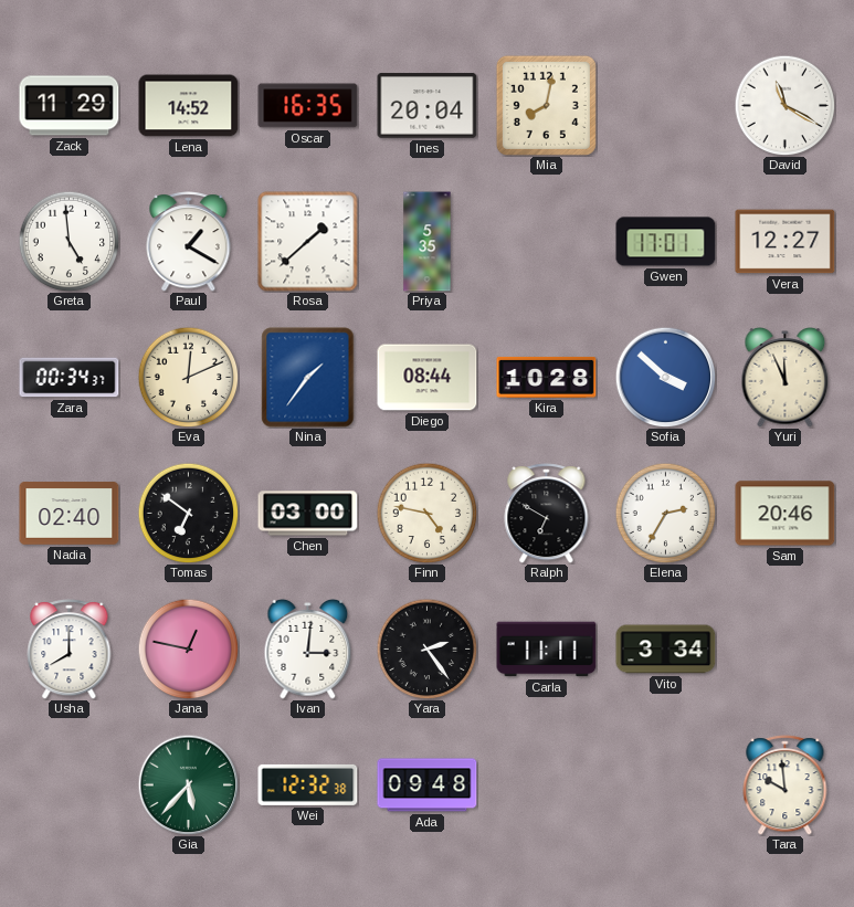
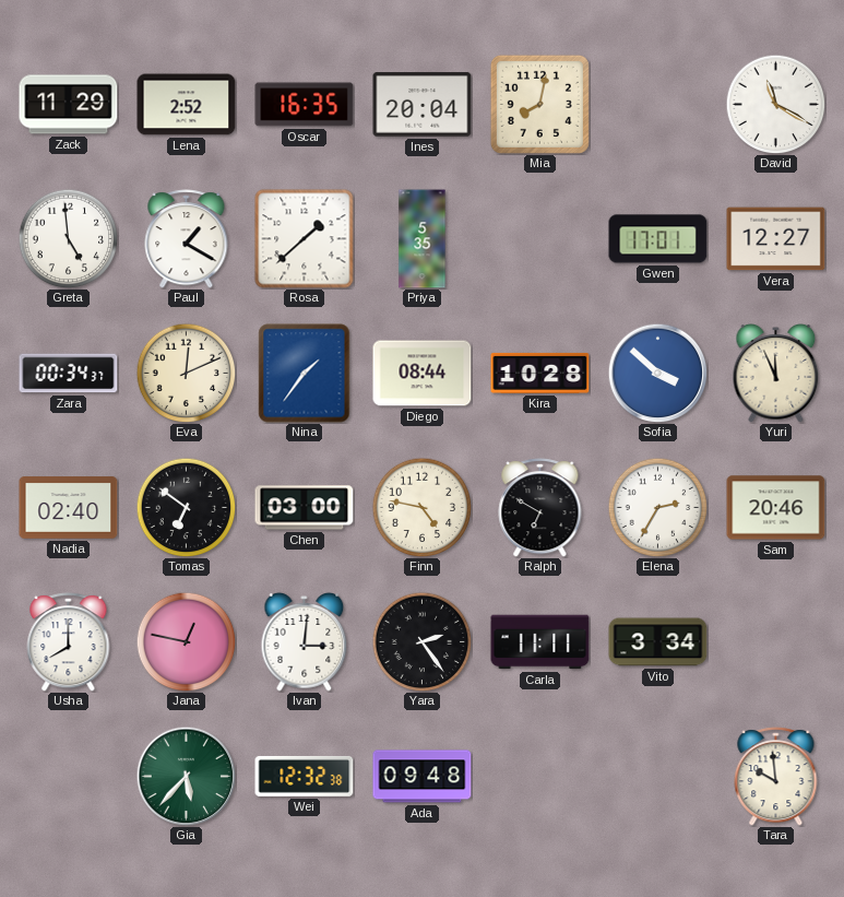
Lena: 14:52 -> 2:52
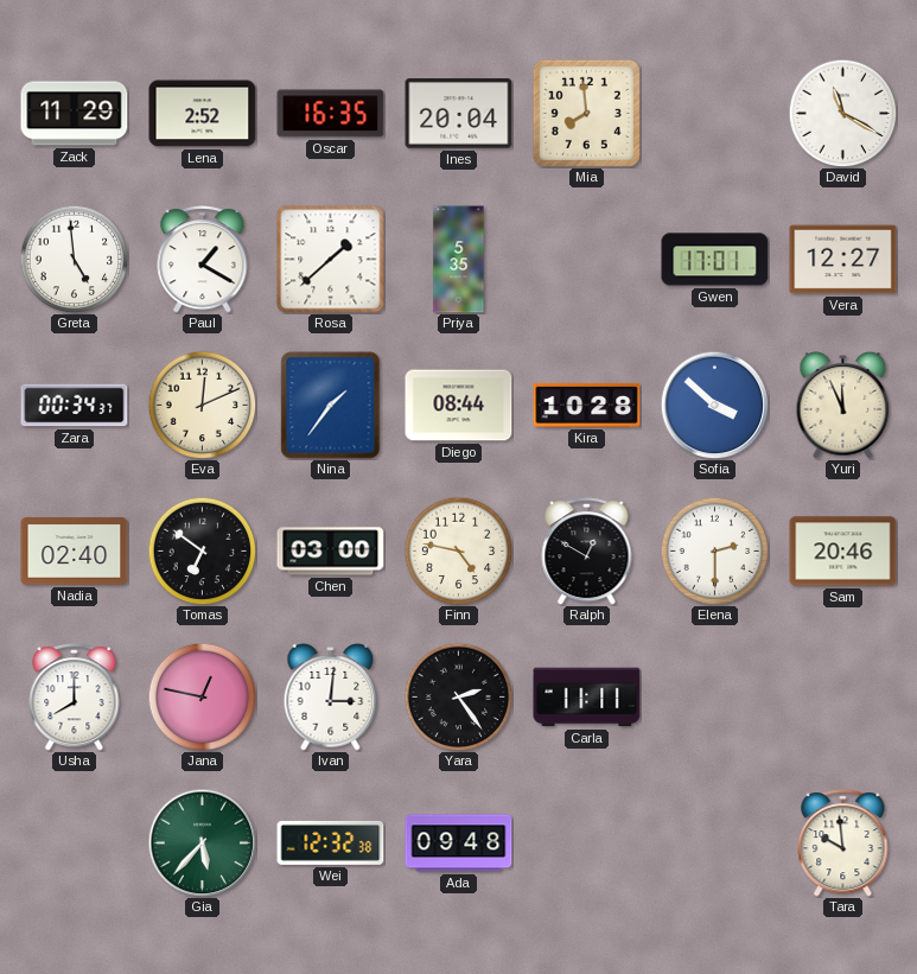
Mia: 8:02 -> 7:59
Ralph: 6:50 -> 12:50
Elena: 2:35 -> 2:30
Vito: 3:34 -> none
